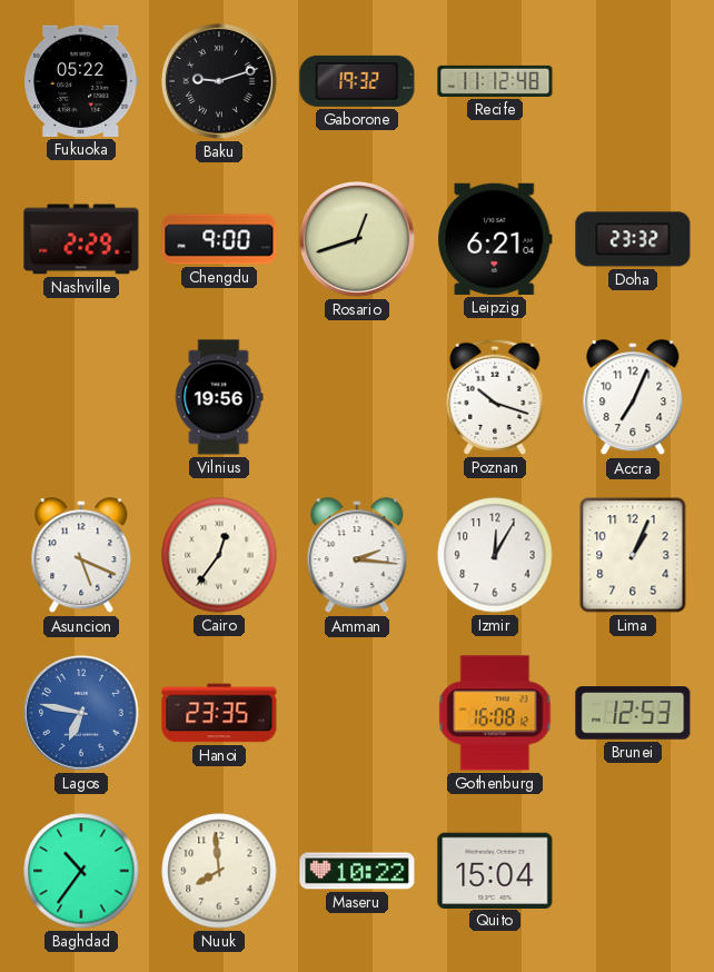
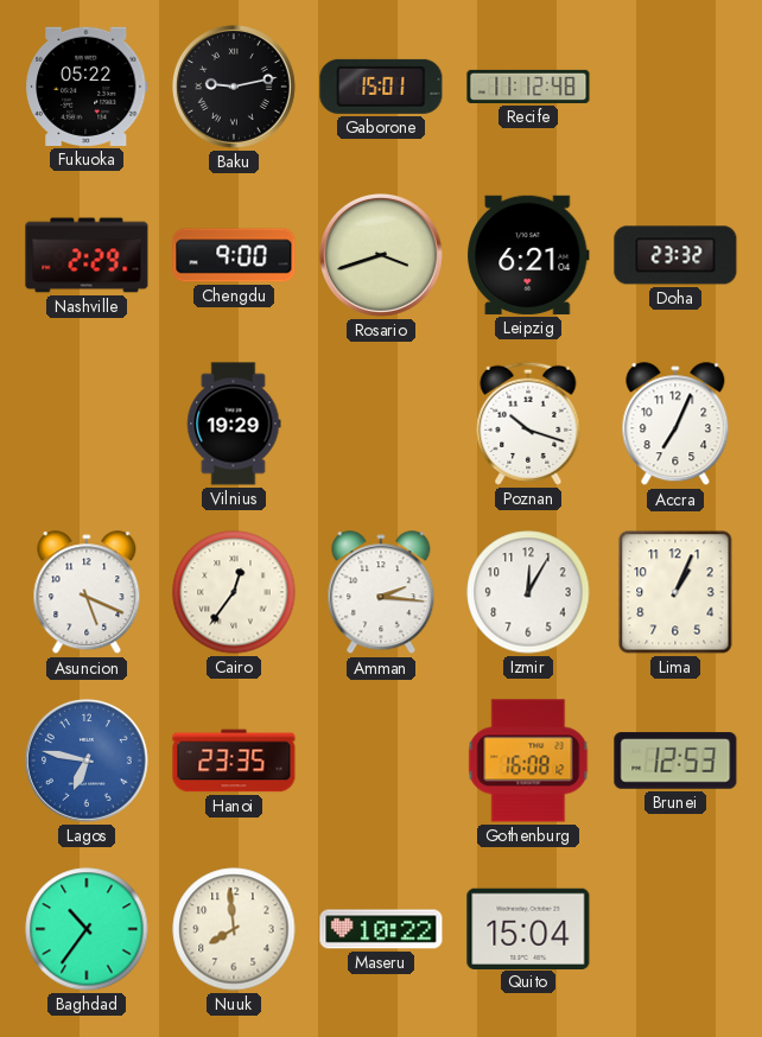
Baku: 9:12 -> 9:13
Gaborone: 19:32 -> 15:01
Rosario: 12:42 -> 3:42
Vilnius: 19:56 -> 19:29
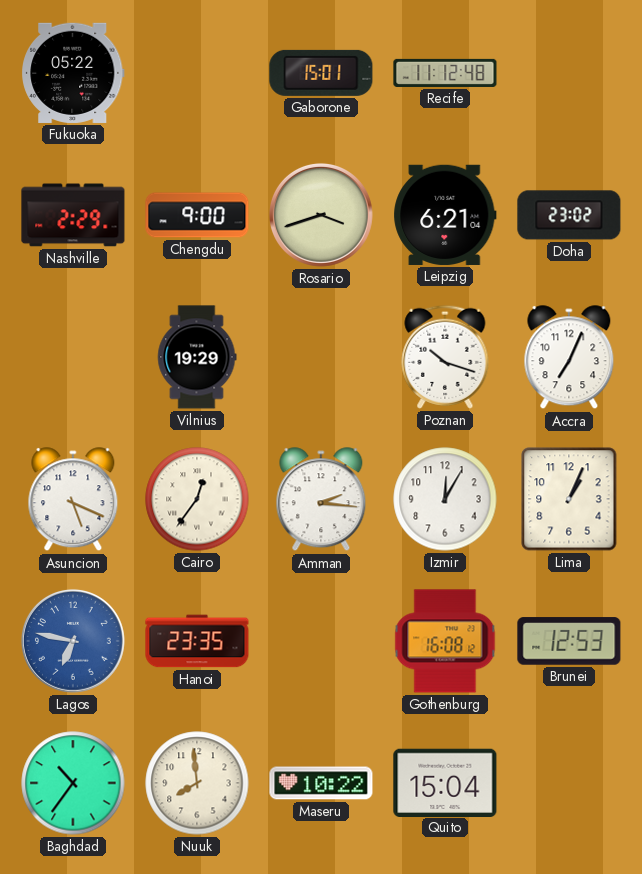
Baku: 9:13 -> none
Doha: 23:32 -> 23:02
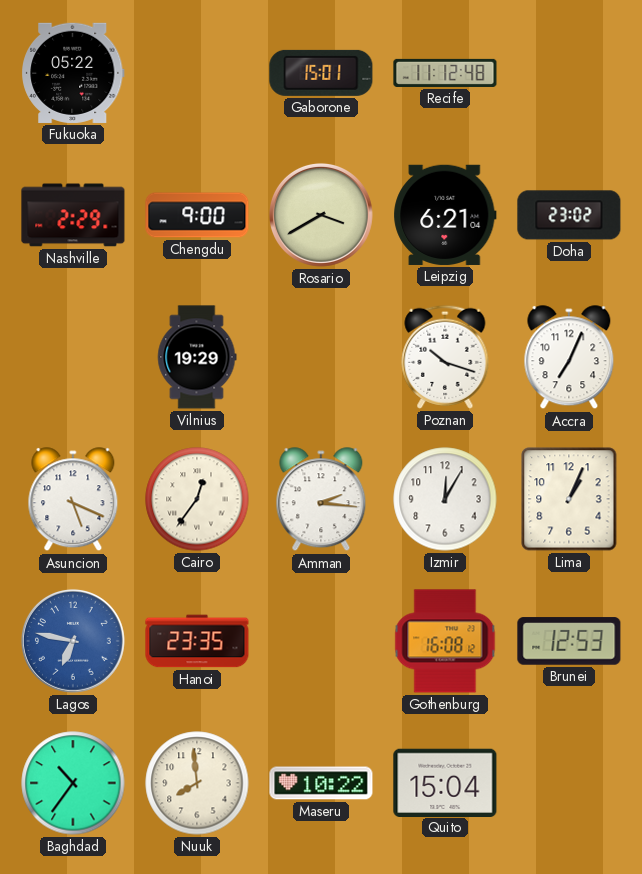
Rosario: 3:42 -> 3:40
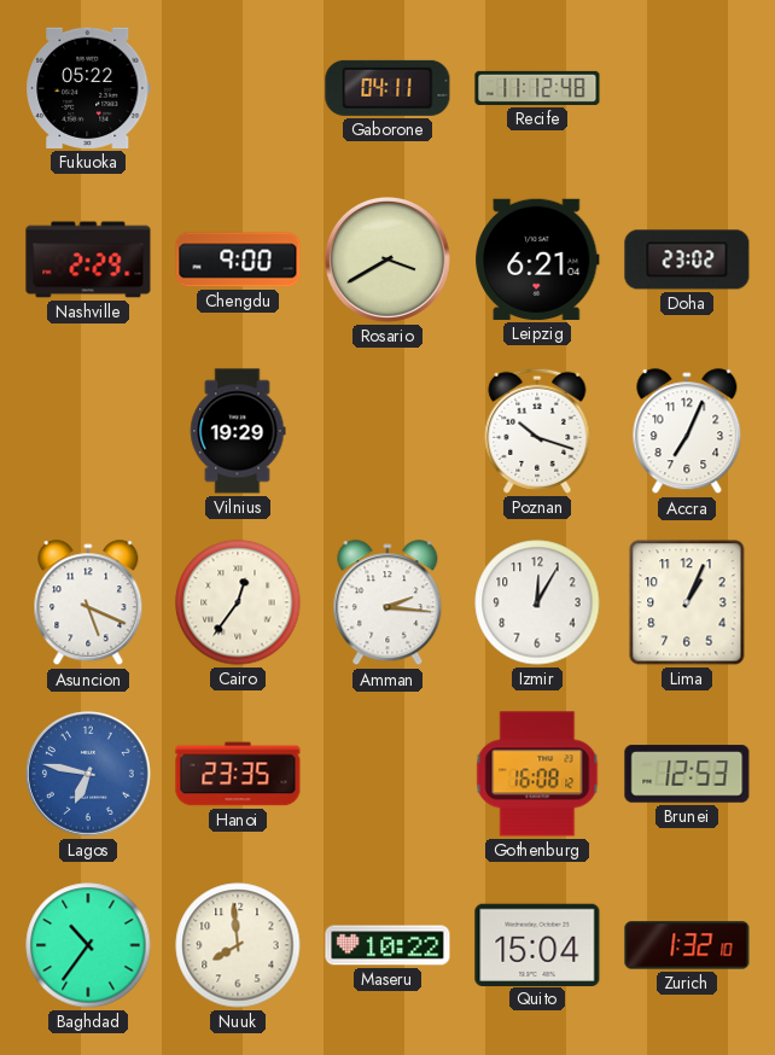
Gaborone: 15:01 -> 04:11
Zurich: none -> 1:32
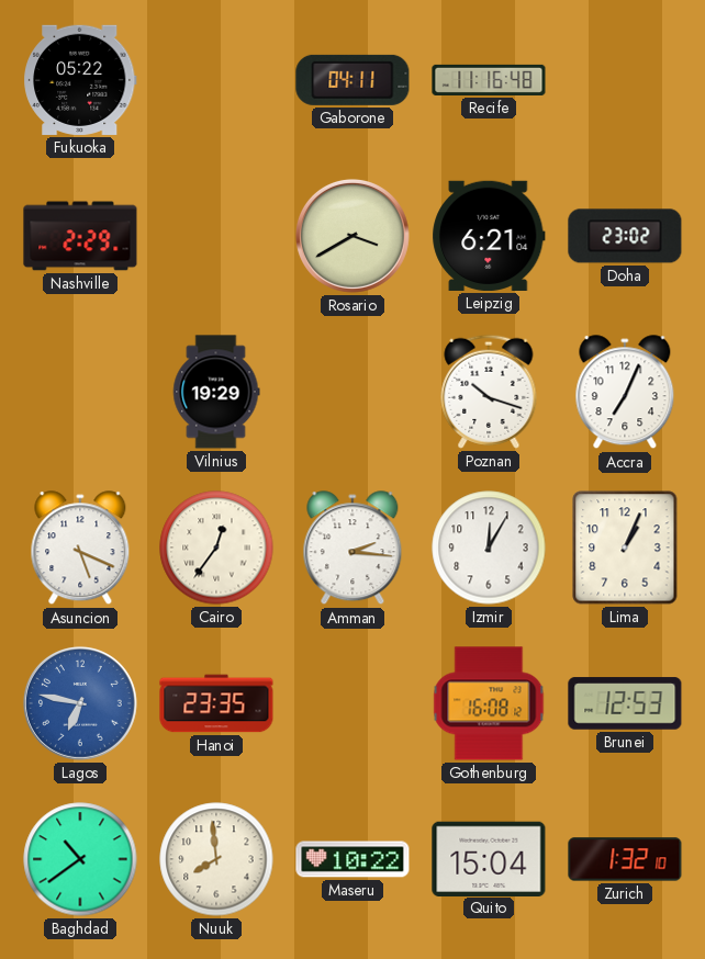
Recife: 11:12 -> 11:16
Chengdu: 9:00 -> none
Baghdad: 10:36 -> 10:39
